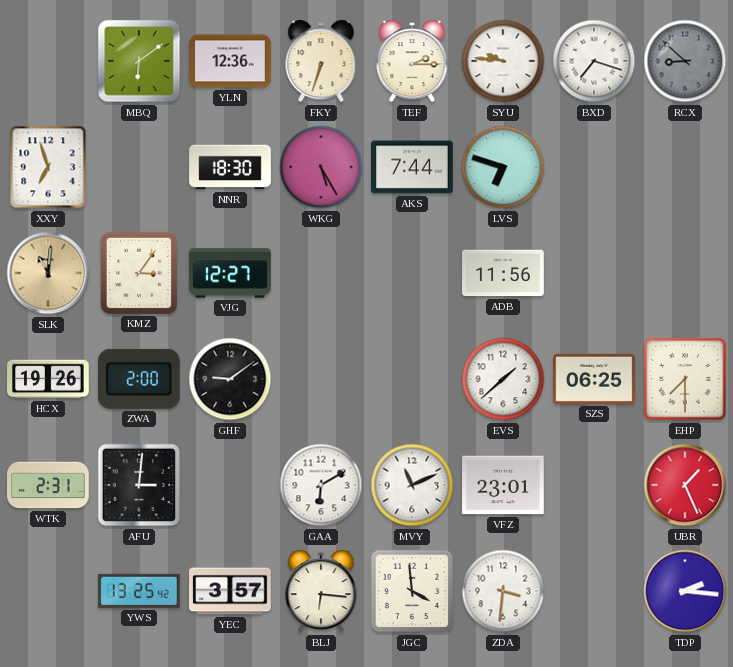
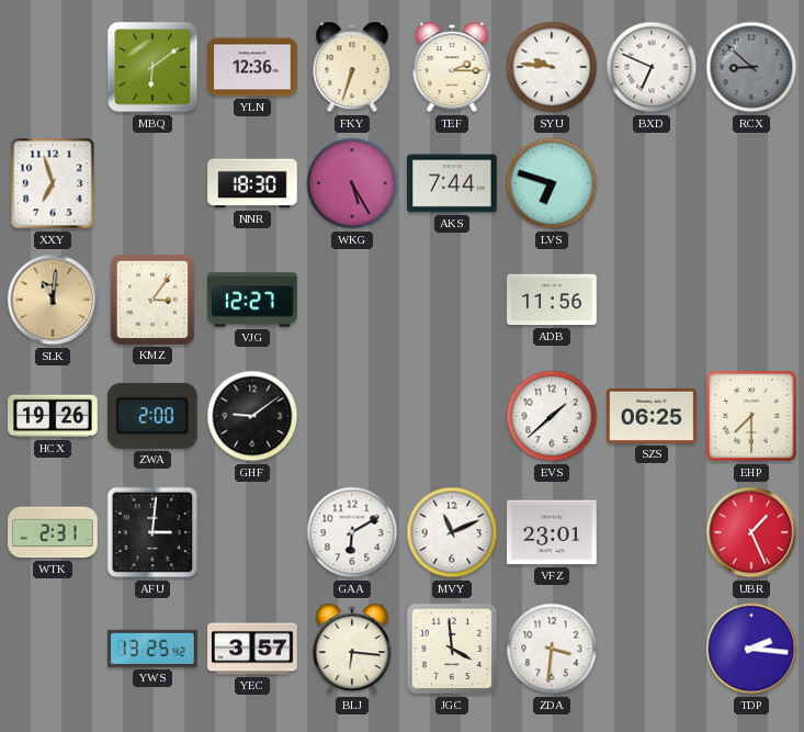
BXD: 7:18 -> 6:49
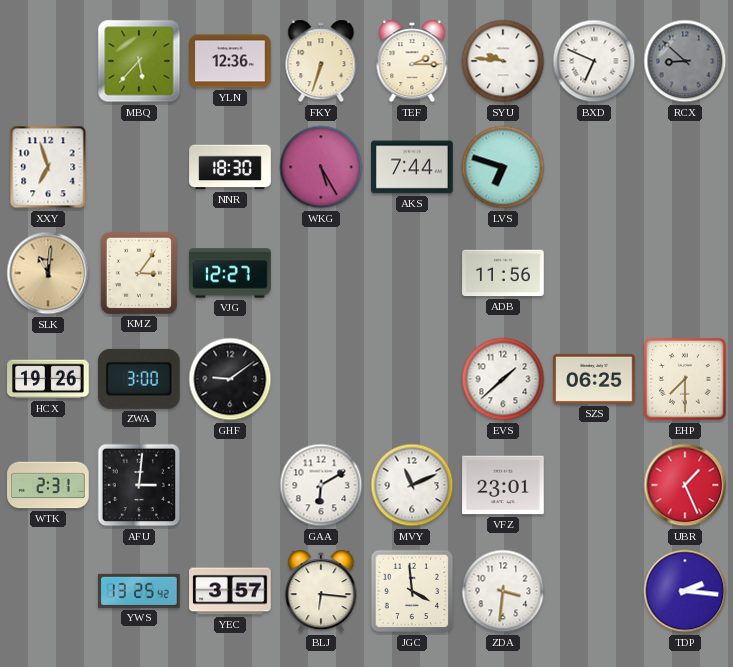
MBQ: 6:09 -> 5:37
ZWA: 2:00 -> 3:00
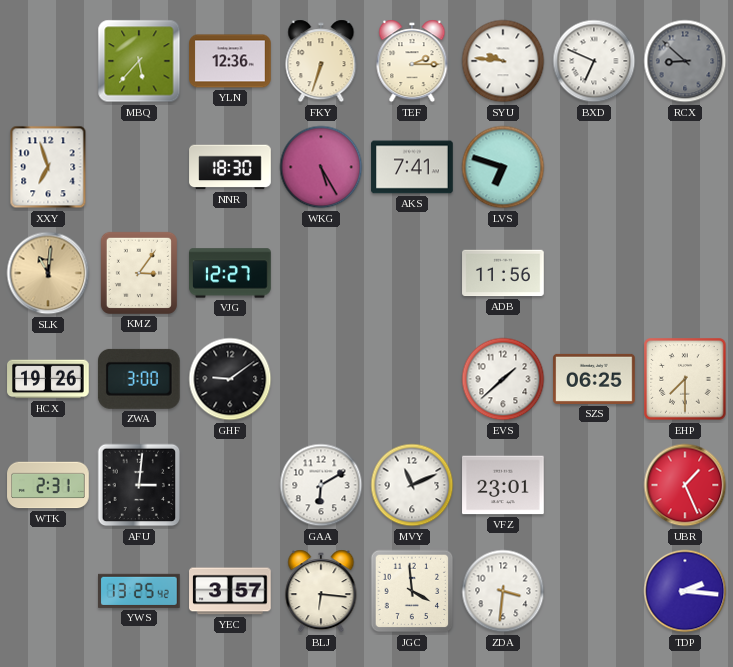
AKS: 7:44 -> 7:41
